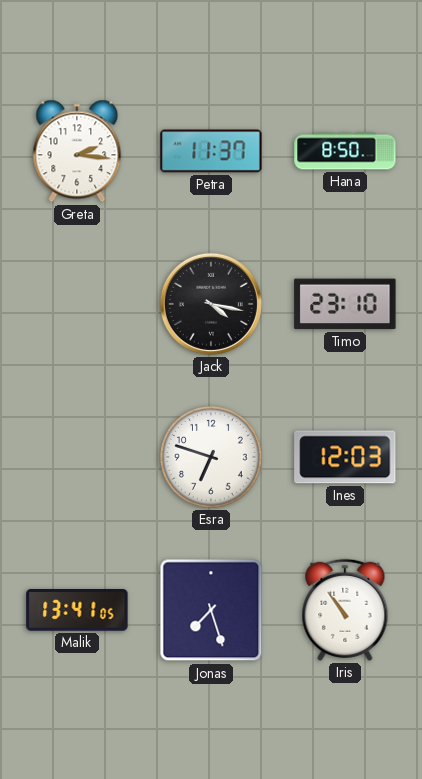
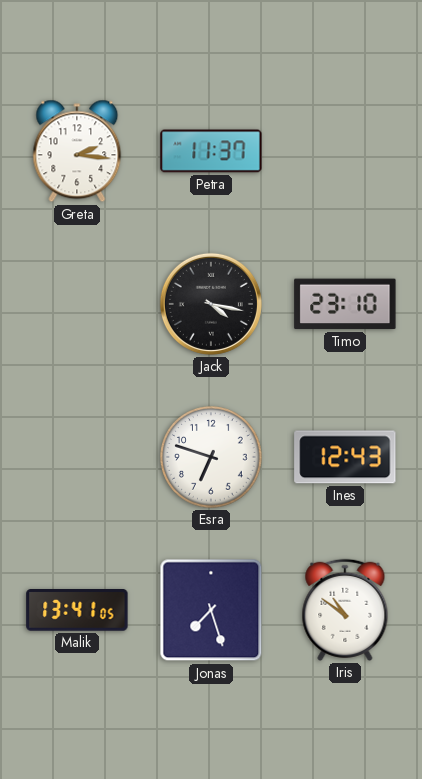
Hana: 8:50 -> none
Ines: 12:03 -> 12:43
Iris: 10:54 -> 10:51
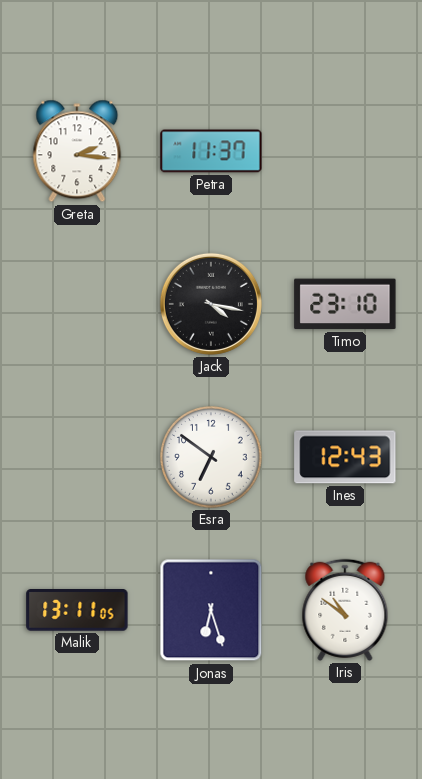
Esra: 6:48 -> 6:51
Malik: 13:41 -> 13:11
Jonas: 7:27 -> 6:27
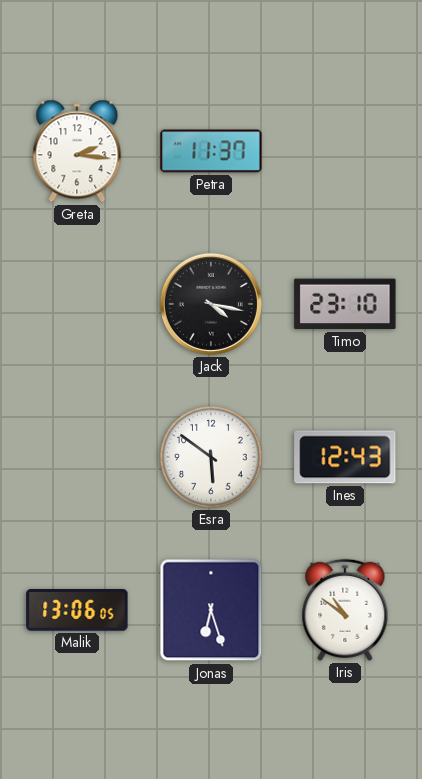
Esra: 6:51 -> 5:51
Malik: 13:11 -> 13:06
